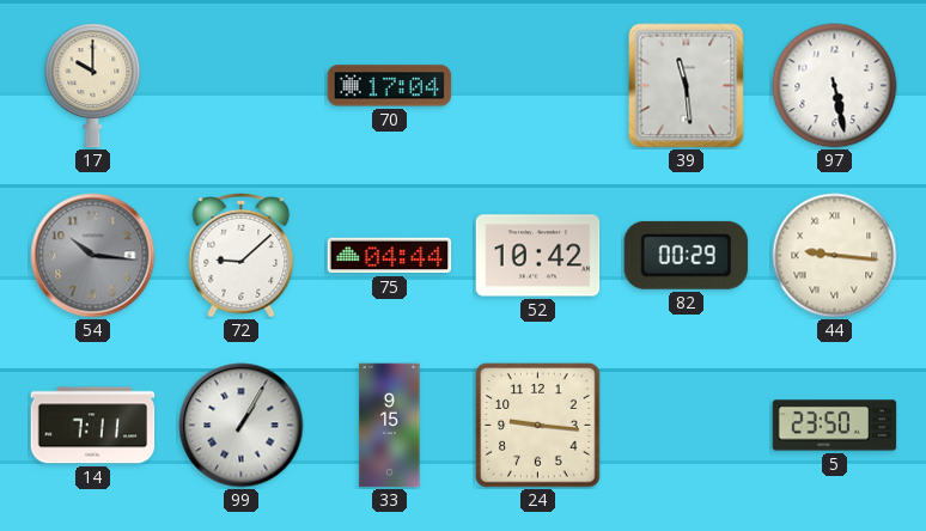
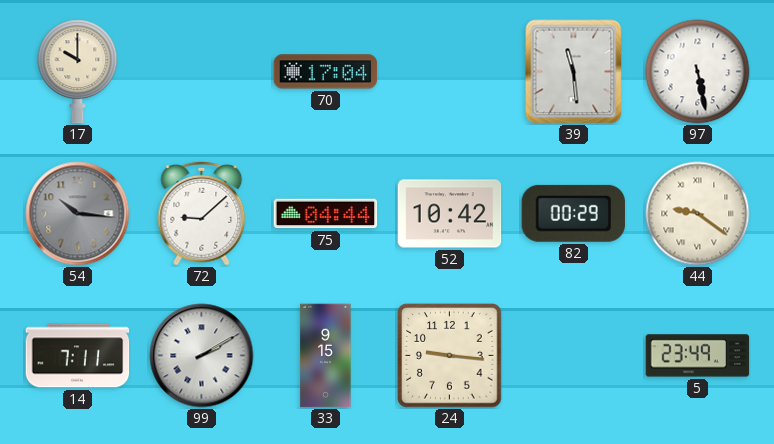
44: 9:16 -> 9:21
99: 1:05 -> 2:10
5: 23:50 -> 23:49
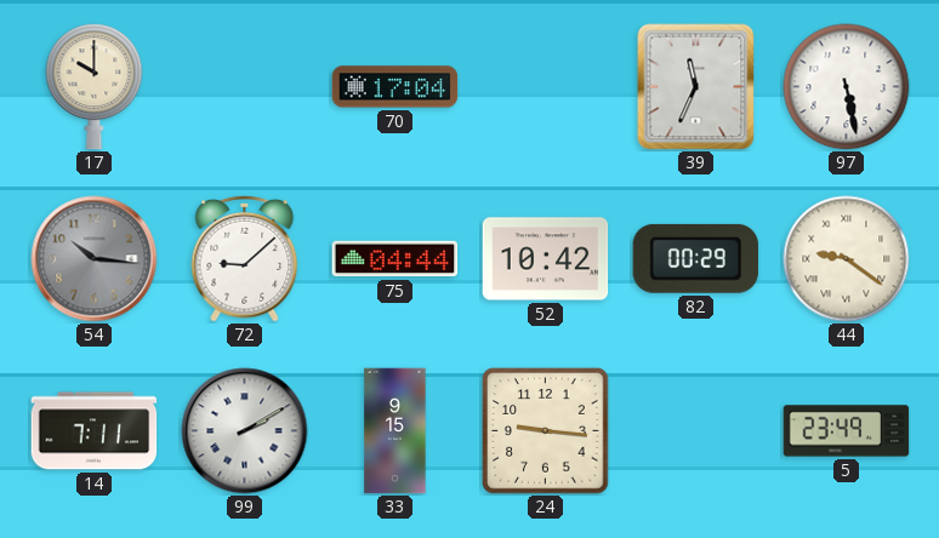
39: 11:29 -> 11:34
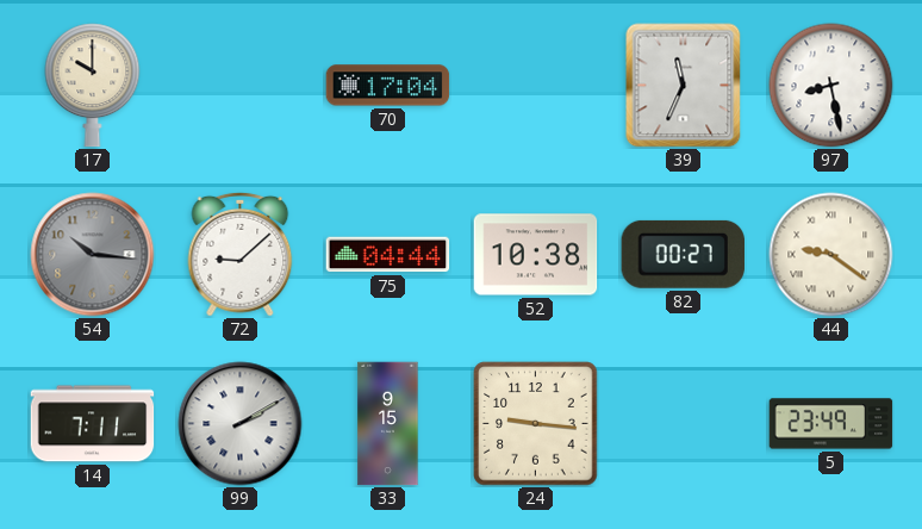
97: 5:28 -> 8:28
52: 10:42 -> 10:38
82: 00:29 -> 00:27
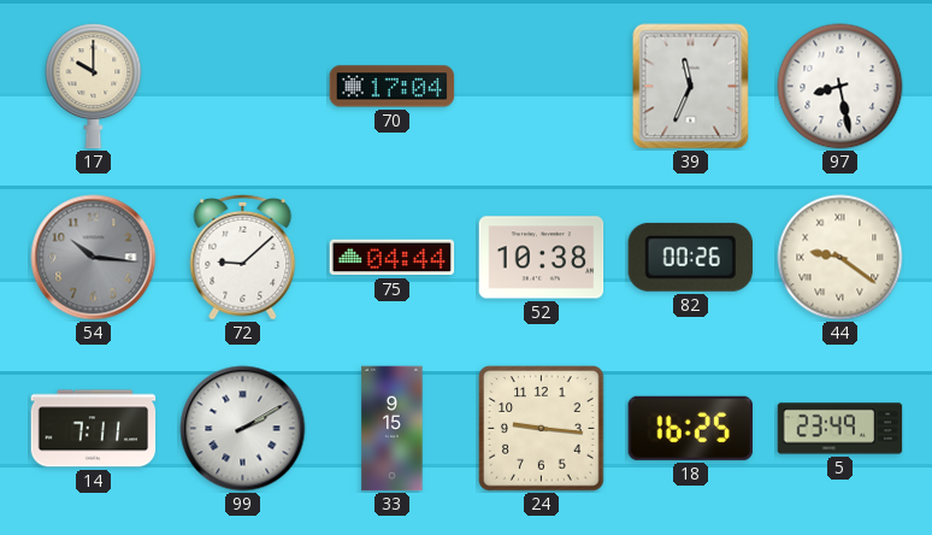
82: 00:27 -> 00:26
18: none -> 16:25
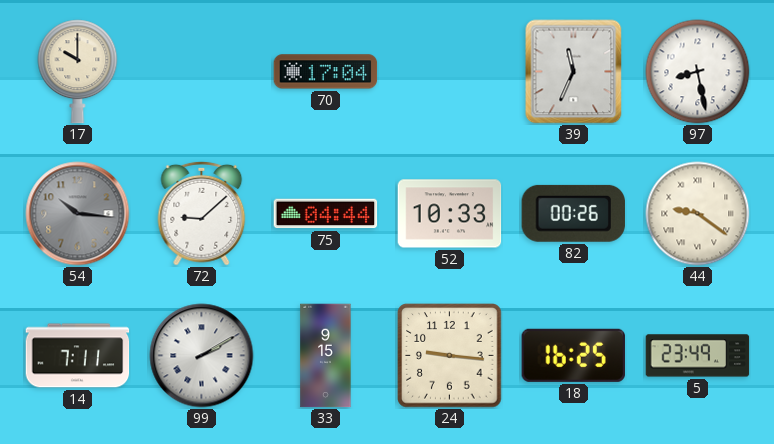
52: 10:38 -> 10:33
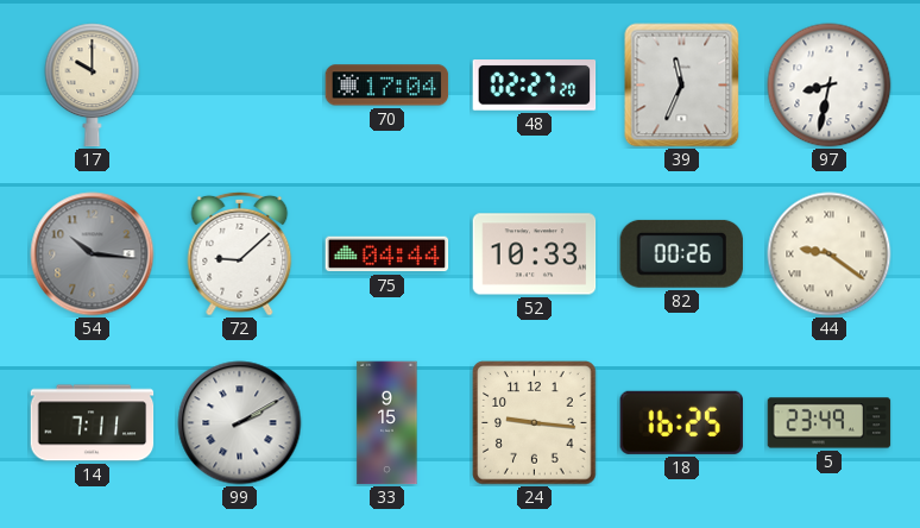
48: none -> 02:27
97: 8:28 -> 8:32
